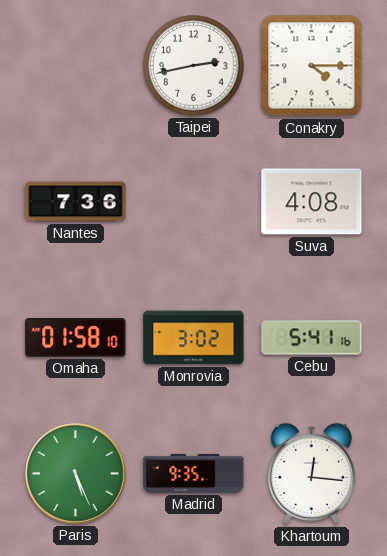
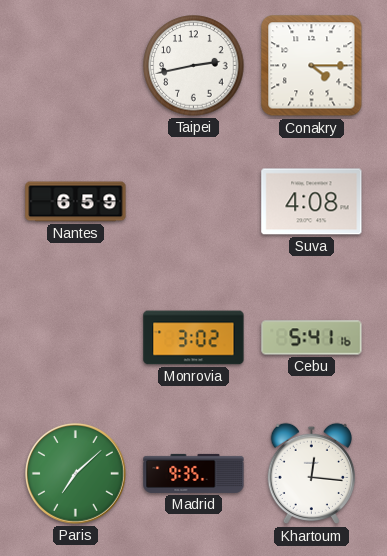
Nantes: 7:36 -> 6:59
Omaha: 01:58 -> none
Paris: 5:26 -> 7:08
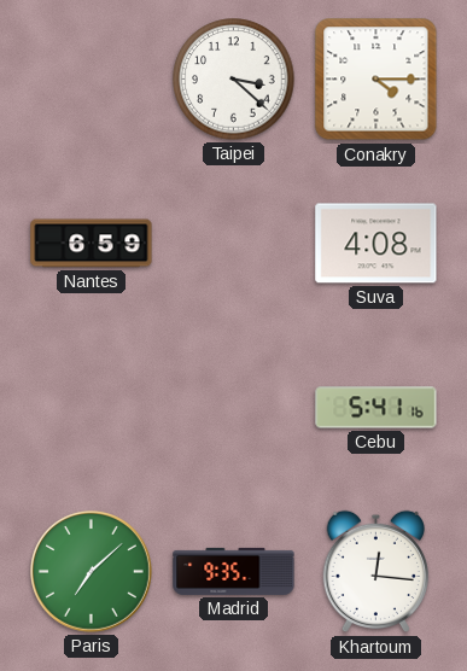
Taipei: 2:43 -> 3:22
Monrovia: 3:02 -> none
